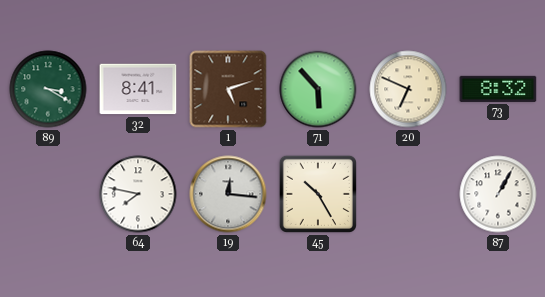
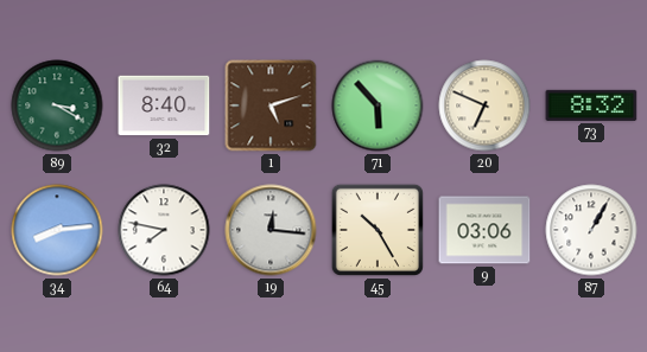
32: 8:41 -> 8:40
34: none -> 8:14
9: none -> 03:06
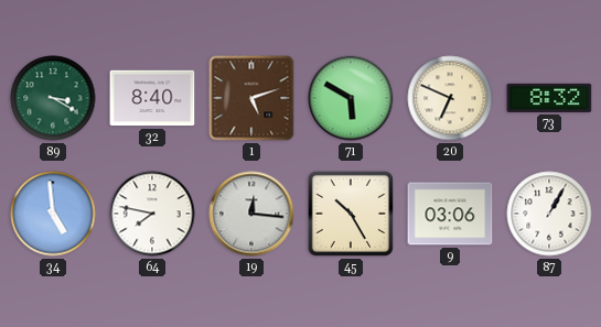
71: 5:53 -> 5:50
34: 8:14 -> 4:59
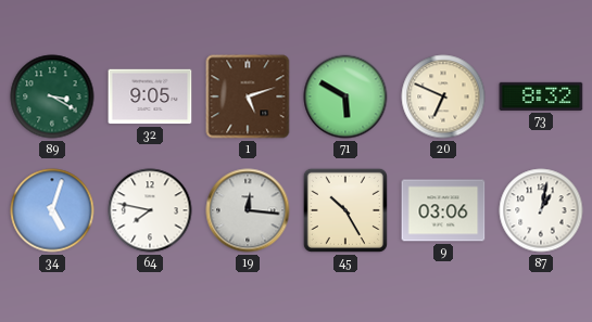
32: 8:40 -> 9:05
34: 4:59 -> 5:03
87: 1:05 -> 1:02
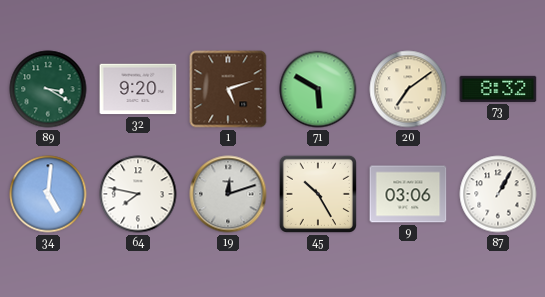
32: 9:05 -> 9:20
20: 6:49 -> 7:09
34: 5:03 -> 5:01
19: 12:16 -> 12:12
87: 1:02 -> 1:05
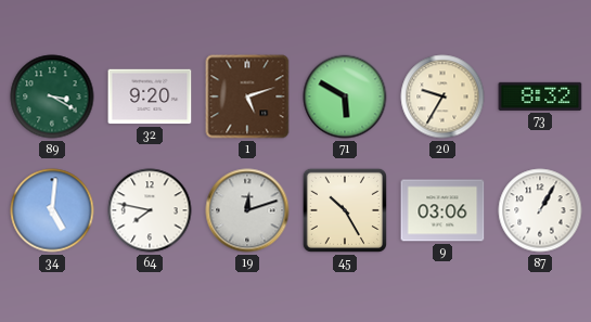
20: 7:09 -> 9:35
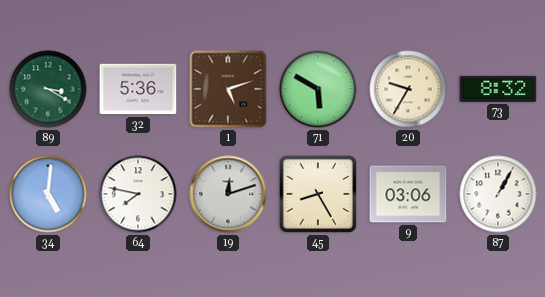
32: 9:20 -> 5:36
45: 10:25 -> 8:25
